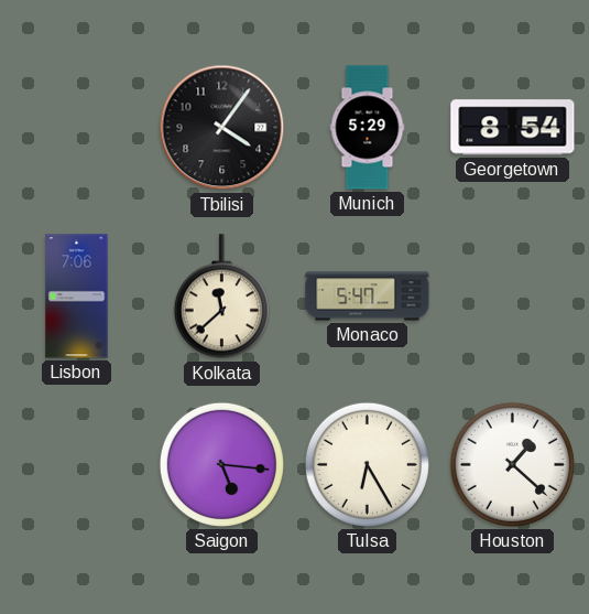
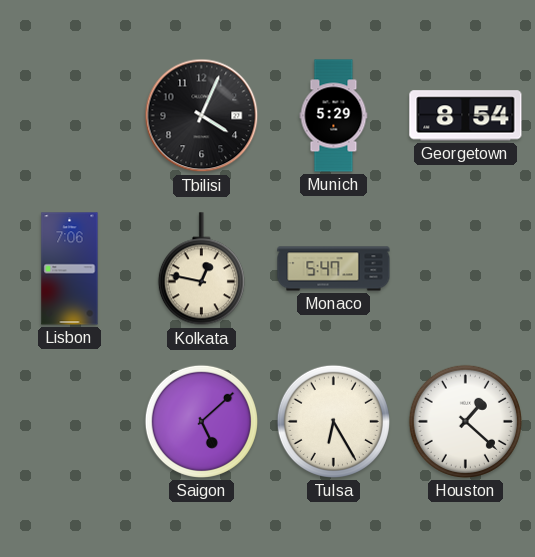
Tbilisi: 4:06 -> 4:04
Kolkata: 11:38 -> 12:47
Saigon: 5:16 -> 5:08
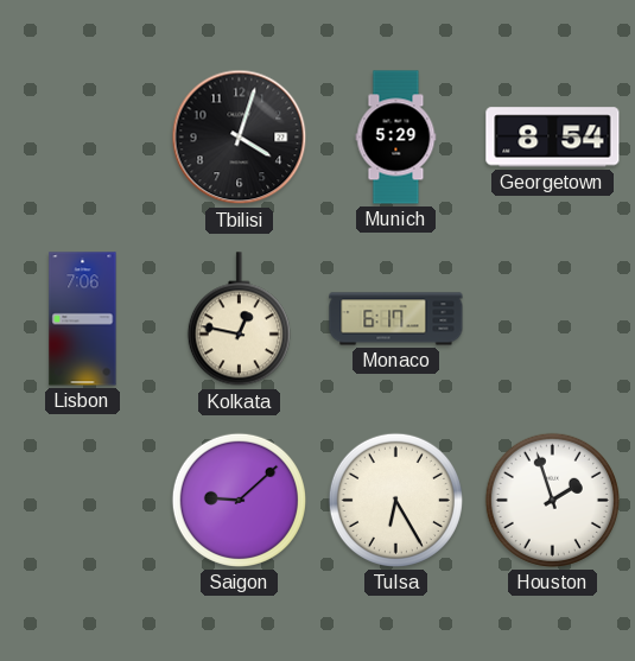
Tbilisi: 4:04 -> 4:03
Monaco: 5:47 -> 6:17
Saigon: 5:08 -> 9:08
Houston: 1:22 -> 1:57
